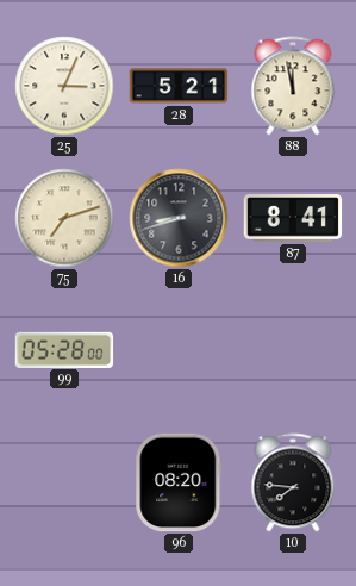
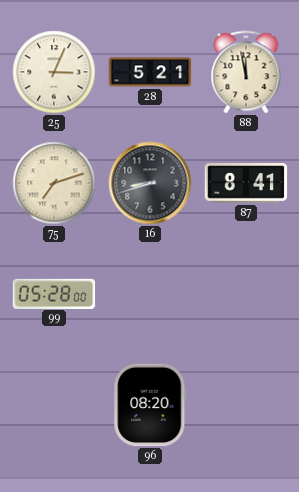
10: 7:46 -> none
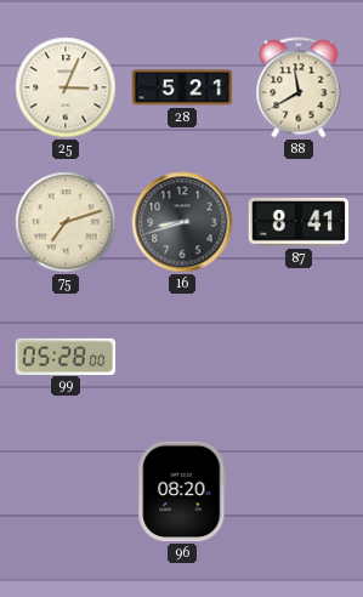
88: 11:58 -> 11:40
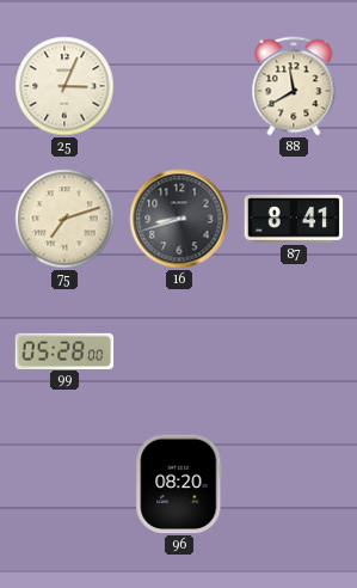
28: 5:21 -> none
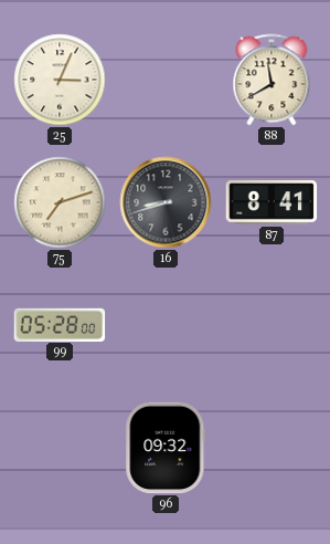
96: 08:20 -> 09:32
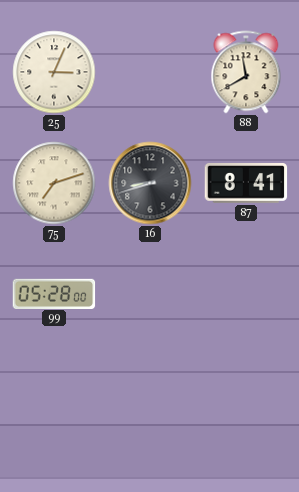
96: 09:32 -> none
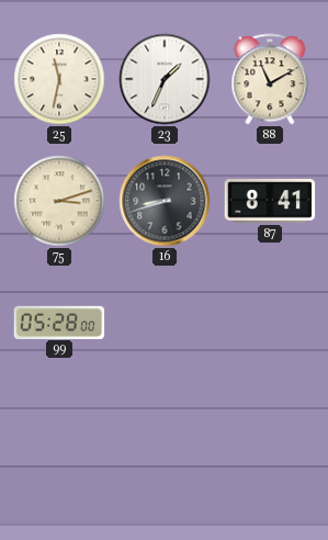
25: 3:04 -> 11:32
23: none -> 1:34
88: 11:40 -> 11:10
75: 7:12 -> 3:12
